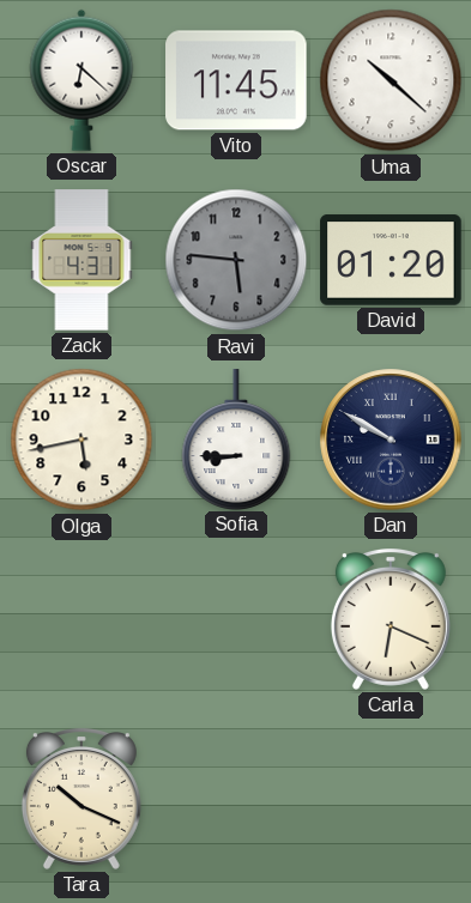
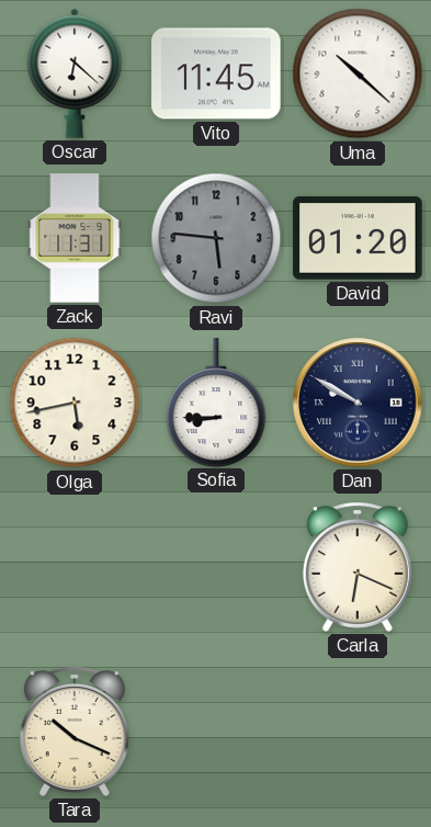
Zack: 4:31 -> 11:31
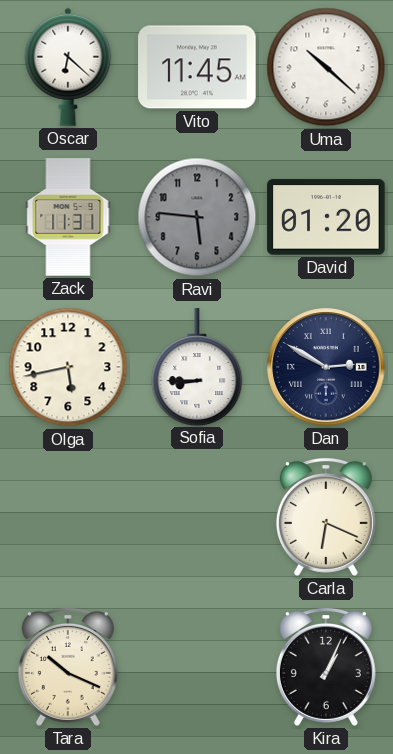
Dan: 9:50 -> 2:50
Kira: none -> 1:04
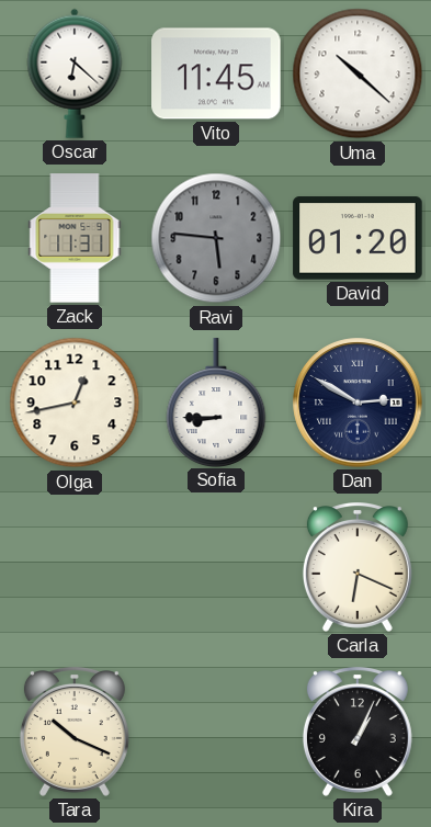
Olga: 5:43 -> 12:43
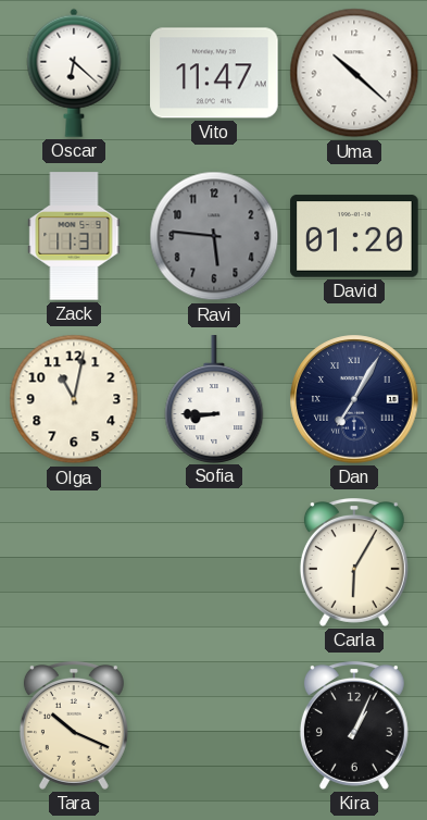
Vito: 11:45 -> 11:47
Olga: 12:43 -> 11:02
Dan: 2:50 -> 7:05
Carla: 6:19 -> 6:05
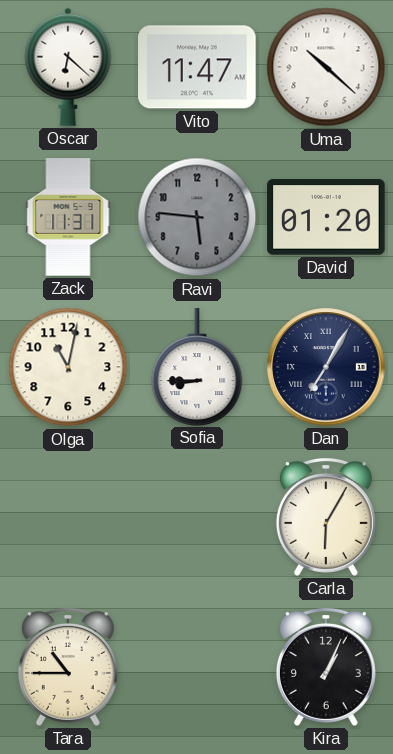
Tara: 10:19 -> 10:45
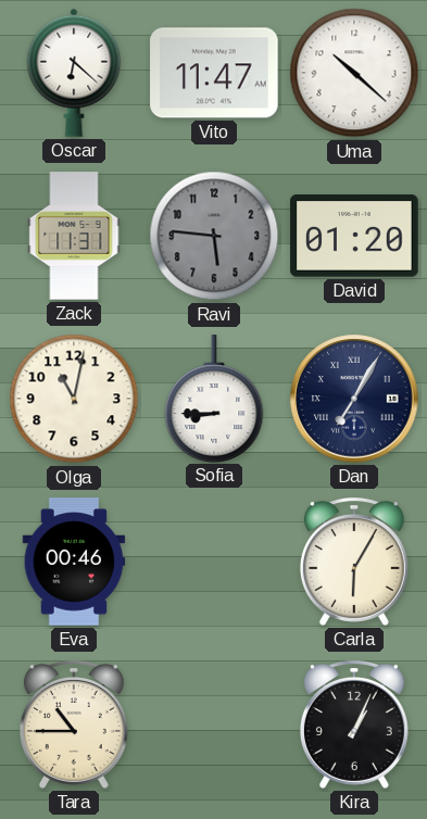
Eva: none -> 00:46
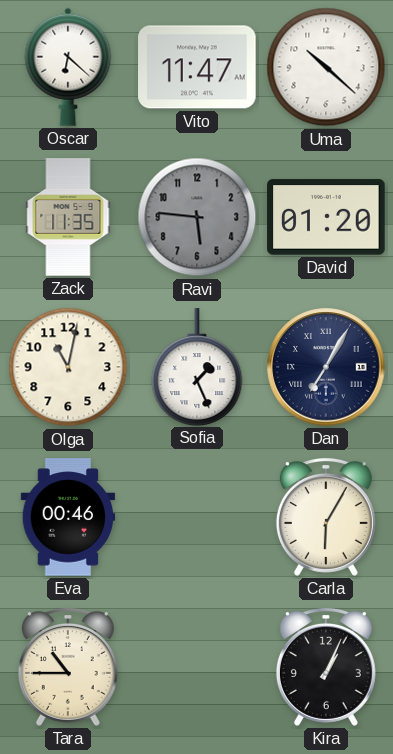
Zack: 11:31 -> 11:35
Sofia: 8:45 -> 1:26
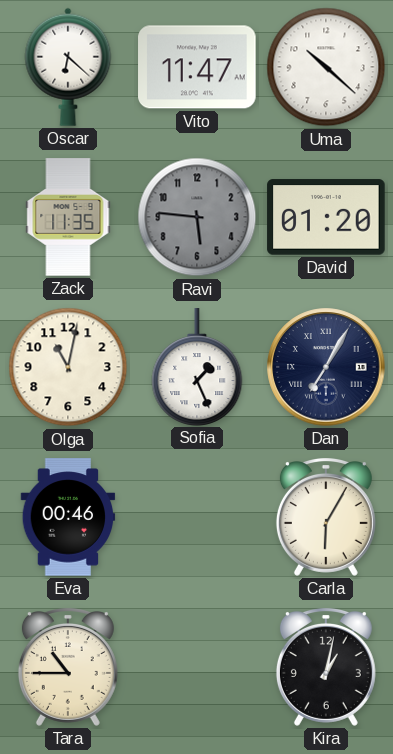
Kira: 1:04 -> 1:02
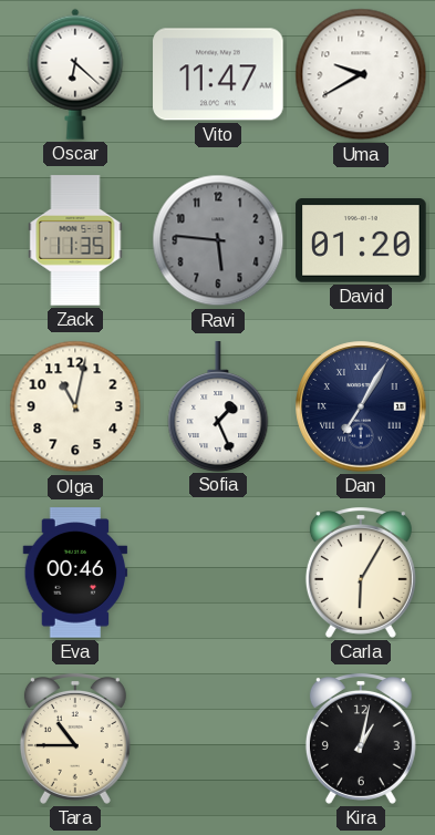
Uma: 10:22 -> 9:40
